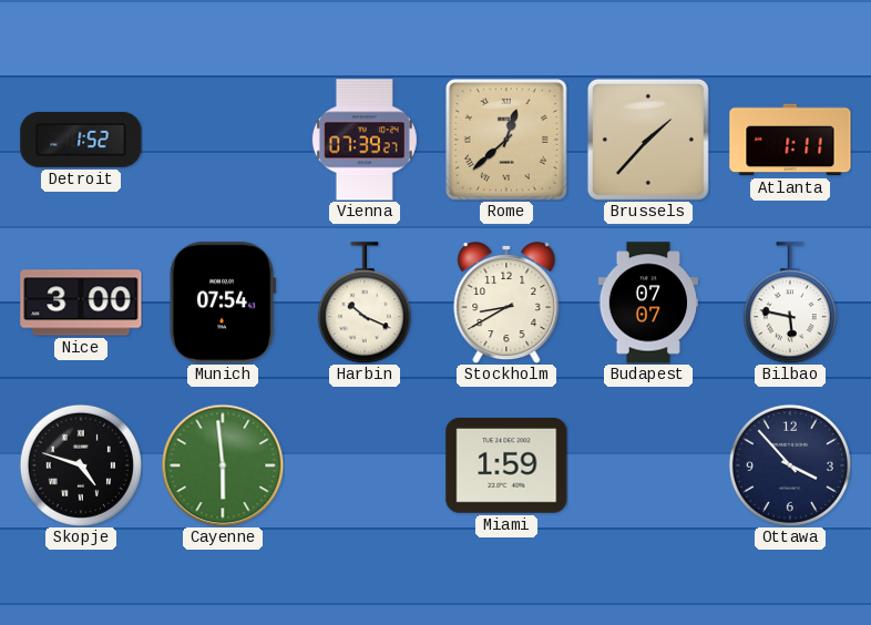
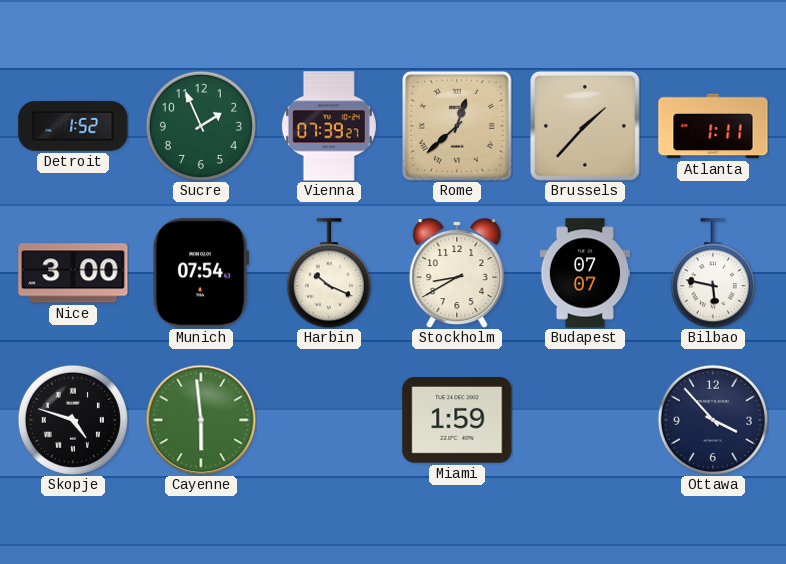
Sucre: none -> 1:56
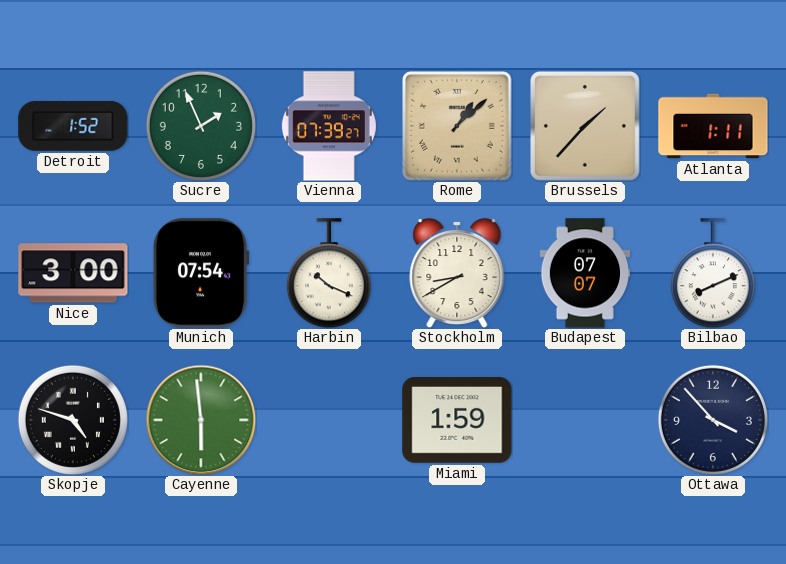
Rome: 12:38 -> 1:08
Bilbao: 5:47 -> 8:11
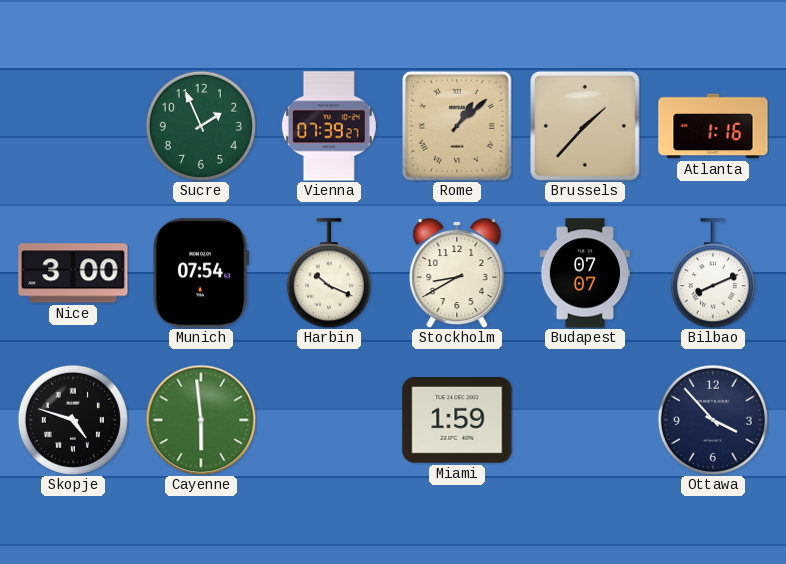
Detroit: 1:52 -> none
Atlanta: 1:11 -> 1:16
